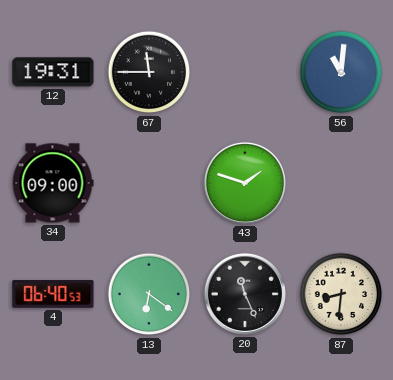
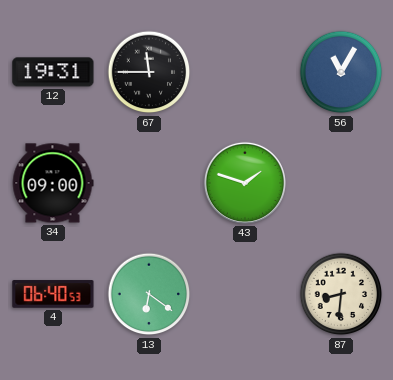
56: 11:01 -> 11:05
20: 11:26 -> none
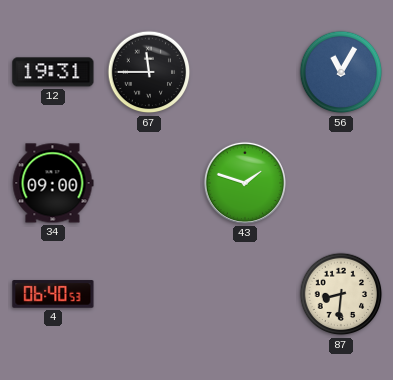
13: 6:21 -> none
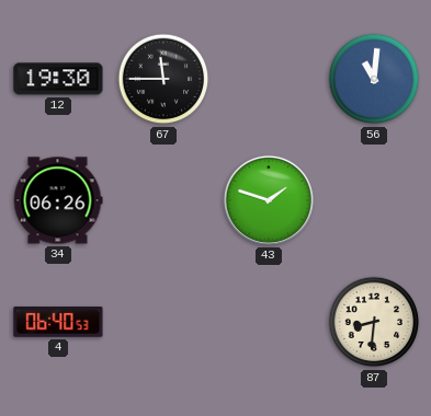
12: 19:31 -> 19:30
56: 11:05 -> 11:01
34: 09:00 -> 06:26
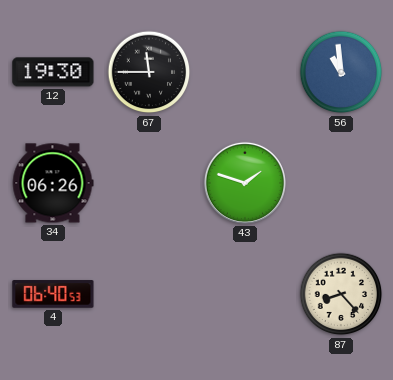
56: 11:01 -> 10:59
87: 8:31 -> 8:23
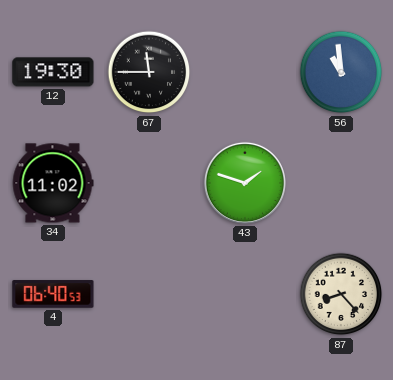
34: 06:26 -> 11:02
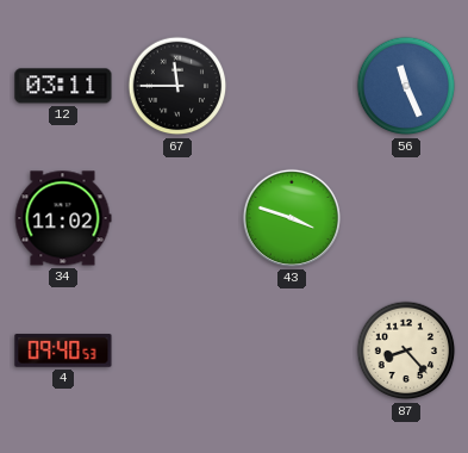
12: 19:30 -> 03:11
56: 10:59 -> 11:26
43: 1:48 -> 3:48
4: 06:40 -> 09:40
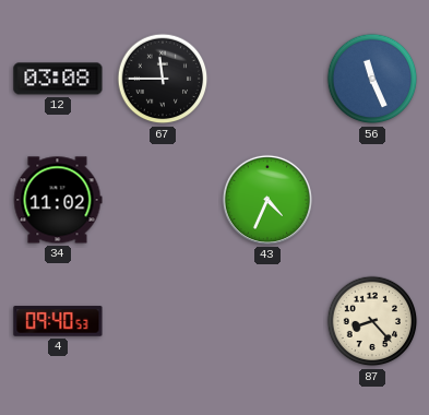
12: 03:11 -> 03:08
43: 3:48 -> 4:34
